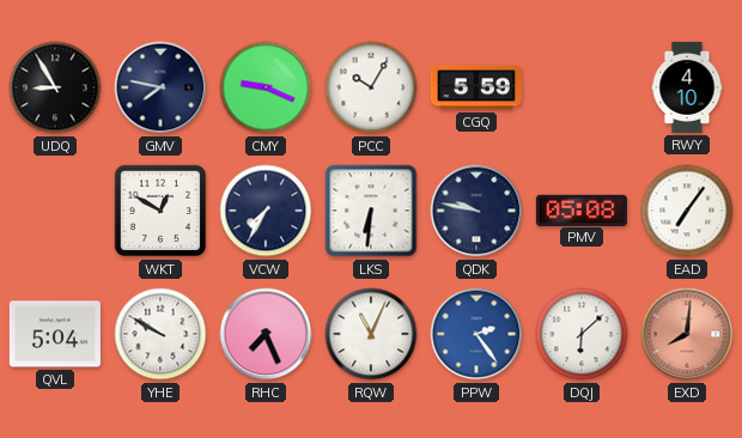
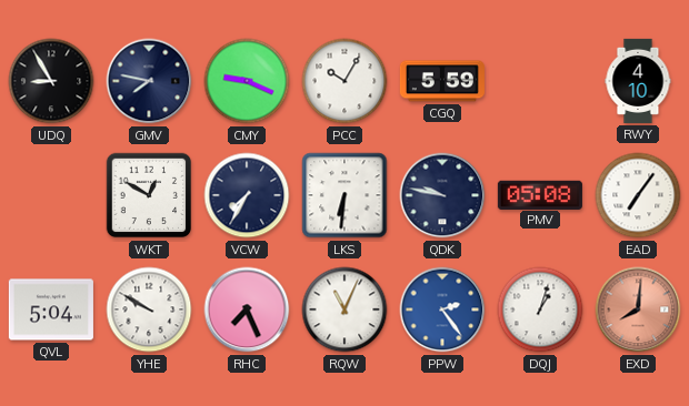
DQJ: 6:08 -> 1:03
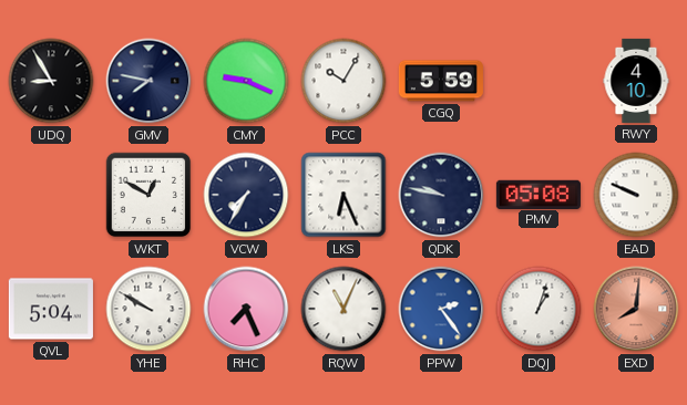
LKS: 6:31 -> 6:26
EAD: 7:06 -> 9:49
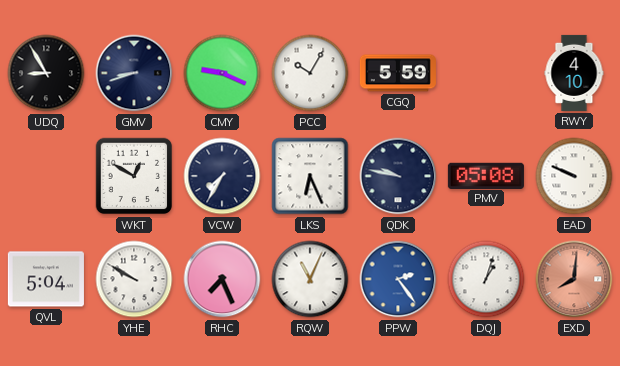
GMV: 7:47 -> 8:42
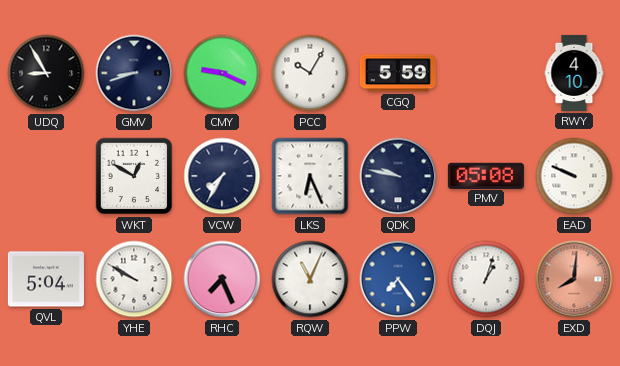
PPW: 2:24 -> 7:24
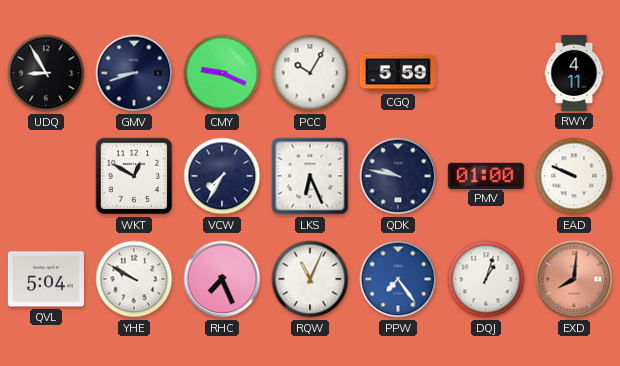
RWY: 4:10 -> 4:11
PMV: 05:08 -> 01:00
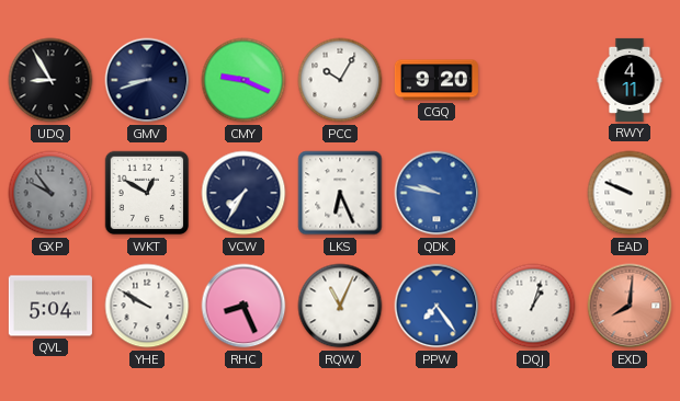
CGQ: 5:59 -> 9:20
GXP: none -> 9:54
QDK dial: navy -> blue
PMV: 01:00 -> none
RHC: 7:26 -> 8:26
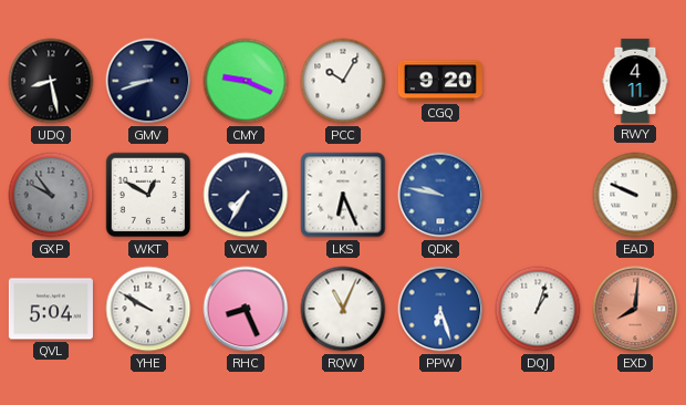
UDQ: 8:55 -> 8:28
PPW: 7:24 -> 6:27
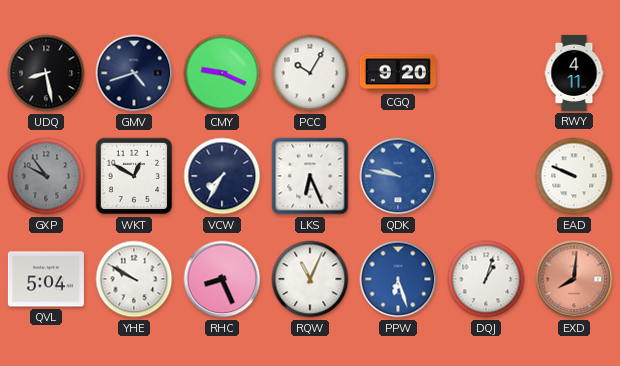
GMV: 8:42 -> 4:42
